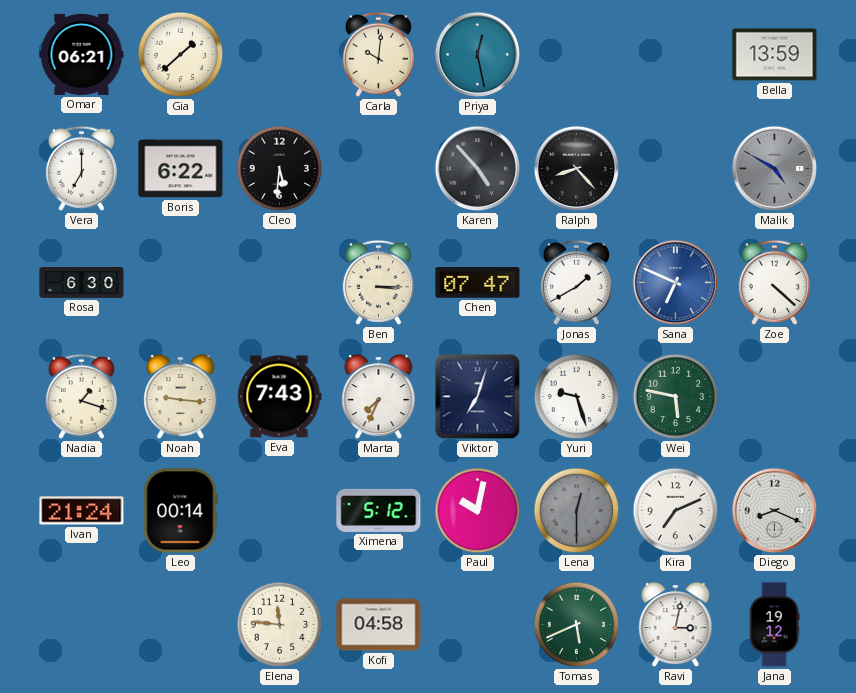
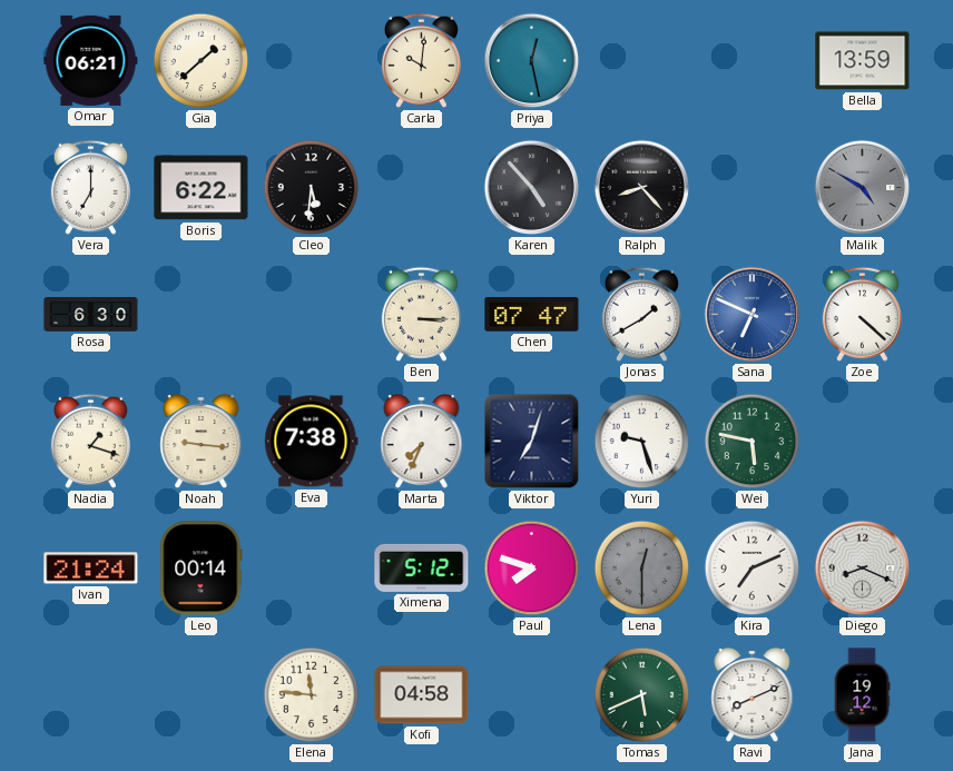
Eva: 7:43 -> 7:38
Paul: 10:02 -> 7:48
Ravi: 3:02 -> 8:11
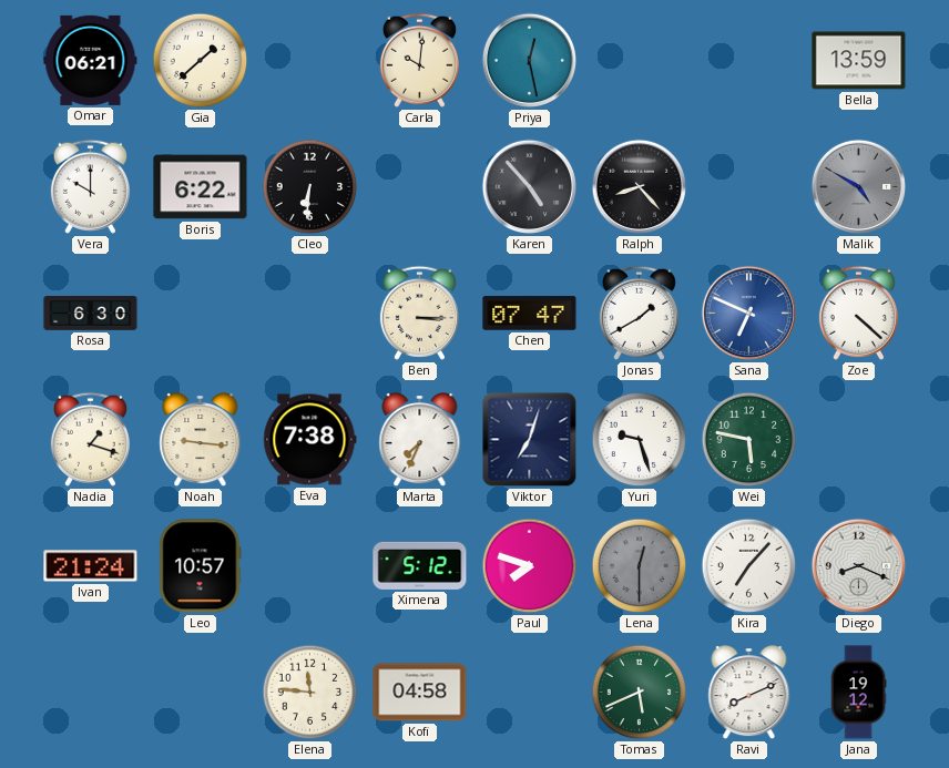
Vera: 7:00 -> 10:00
Cleo: 5:31 -> 6:31
Leo: 00:14 -> 10:57
Kira: 7:11 -> 7:07
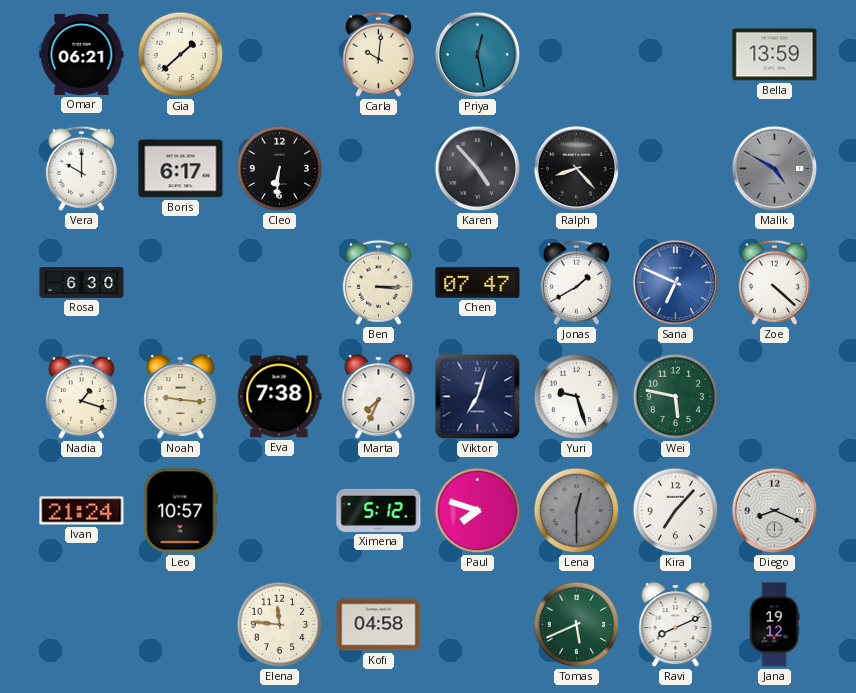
Boris: 6:22 -> 6:17
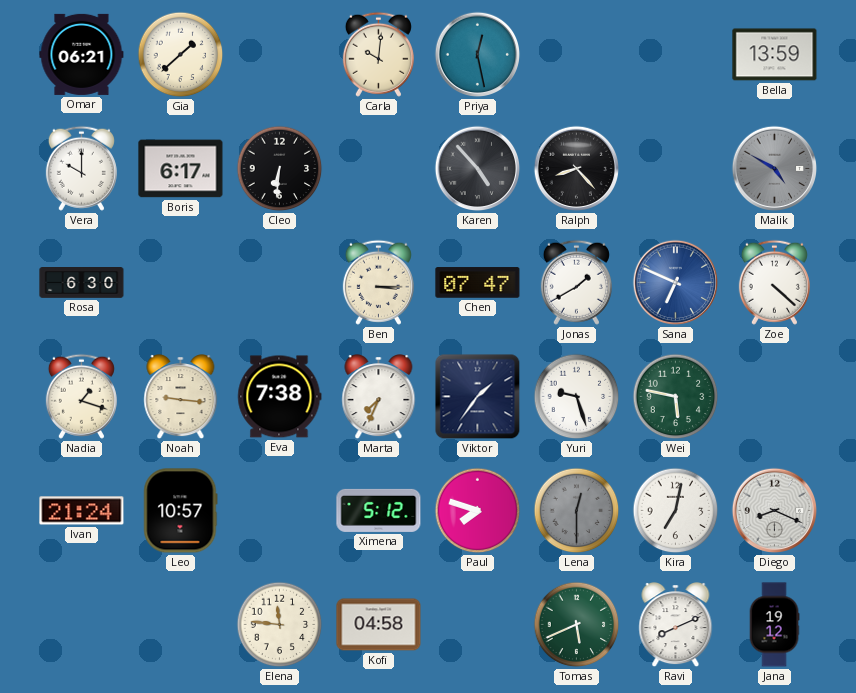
Viktor: 7:03 -> 1:36
Kira: 7:07 -> 7:02
